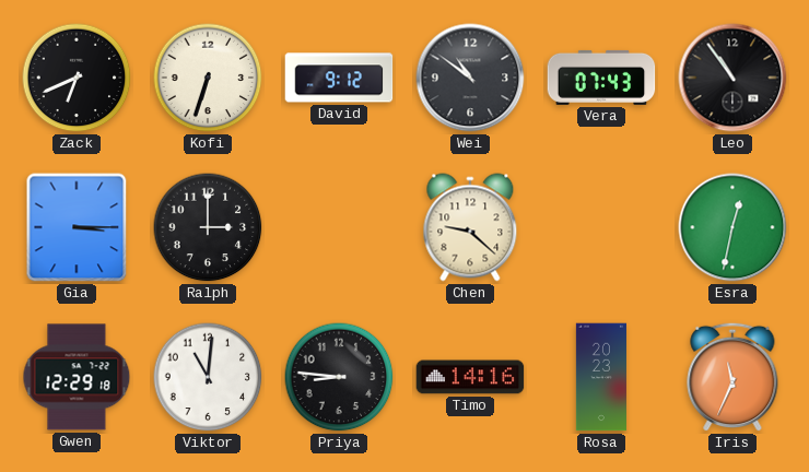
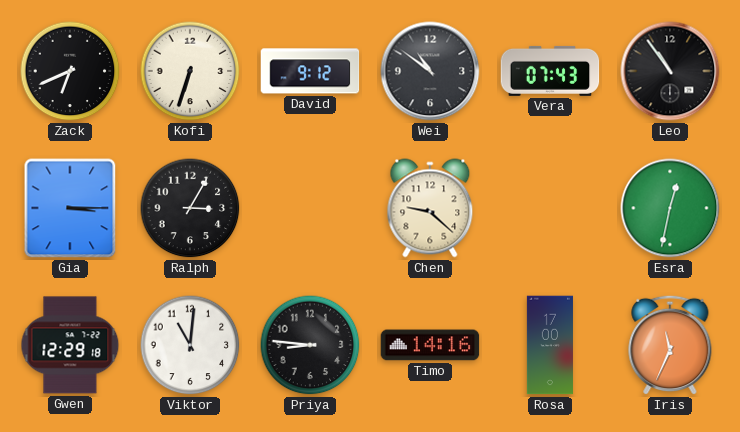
Ralph: 3:00 -> 3:05
Rosa: 20:23 -> 17:00
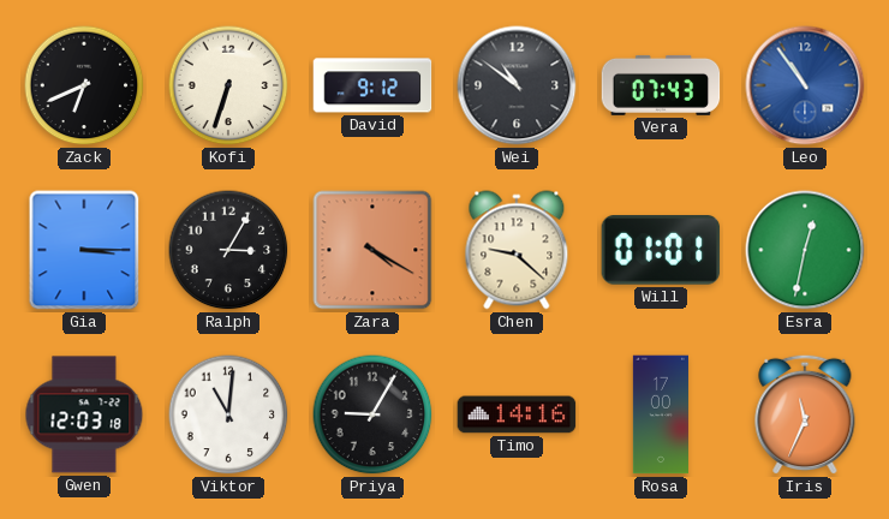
Leo dial: black -> blue
Zara: none -> 4:20
Will: none -> 01:01
Gwen: 12:29 -> 12:03
Priya: 8:46 -> 9:05
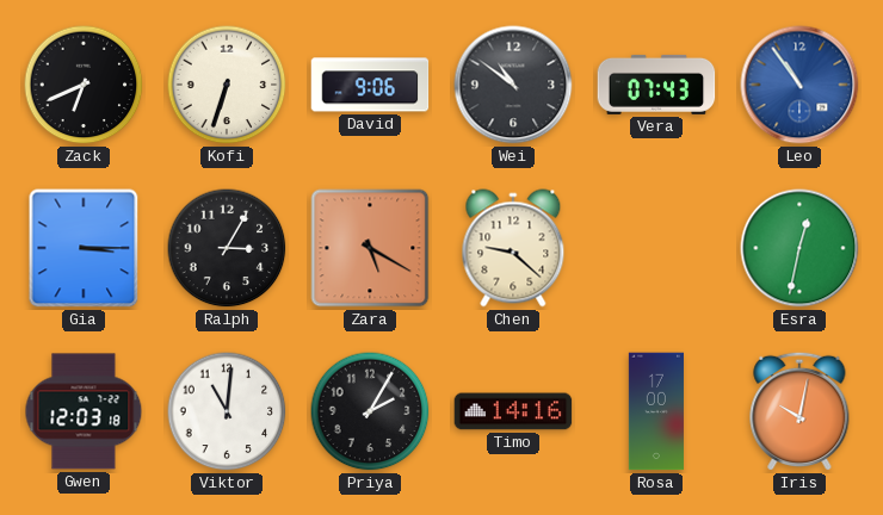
David: 9:12 -> 9:06
Zara: 4:20 -> 5:20
Will: 01:01 -> none
Priya: 9:05 -> 2:05
Iris: 11:34 -> 10:02
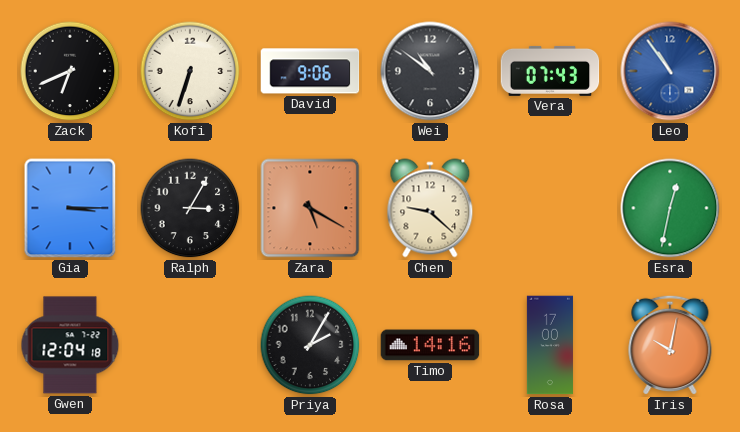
Gwen: 12:03 -> 12:04
Viktor: 11:01 -> none
